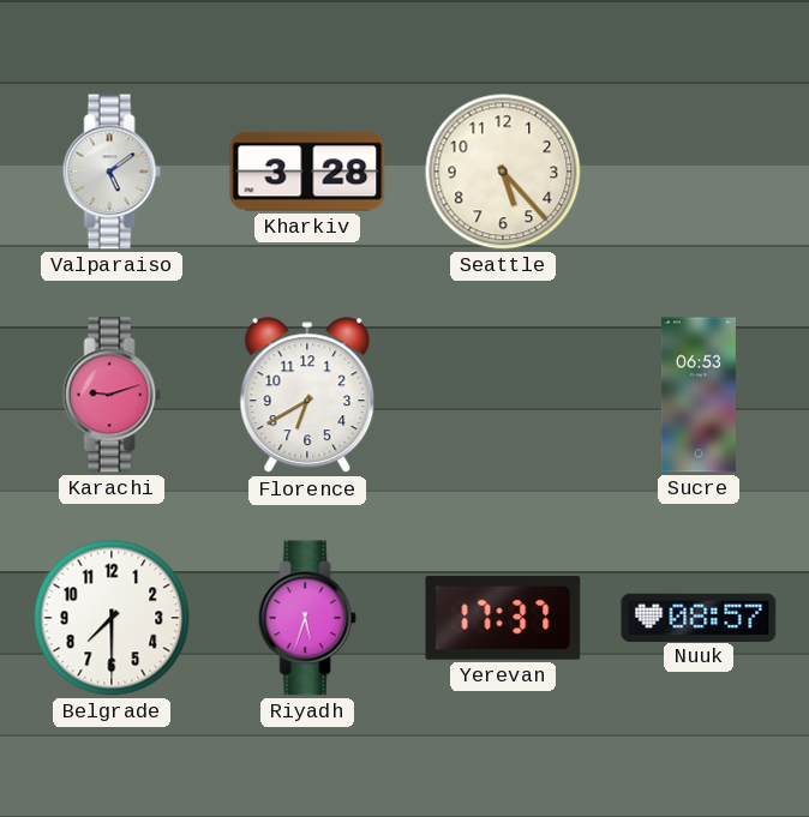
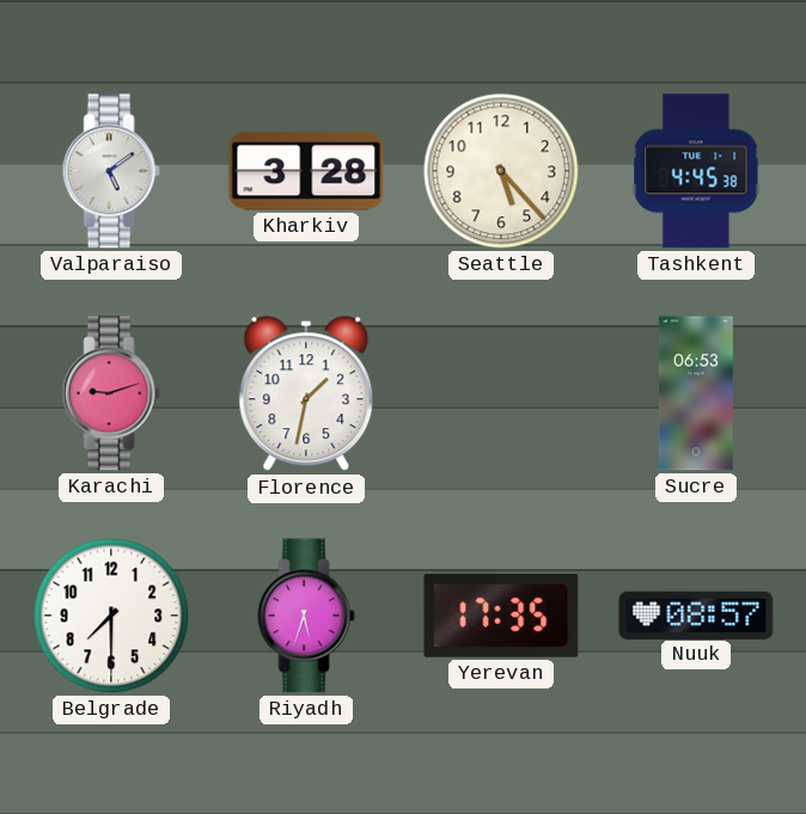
Tashkent: none -> 4:45
Florence: 6:40 -> 1:32
Yerevan: 17:37 -> 17:35
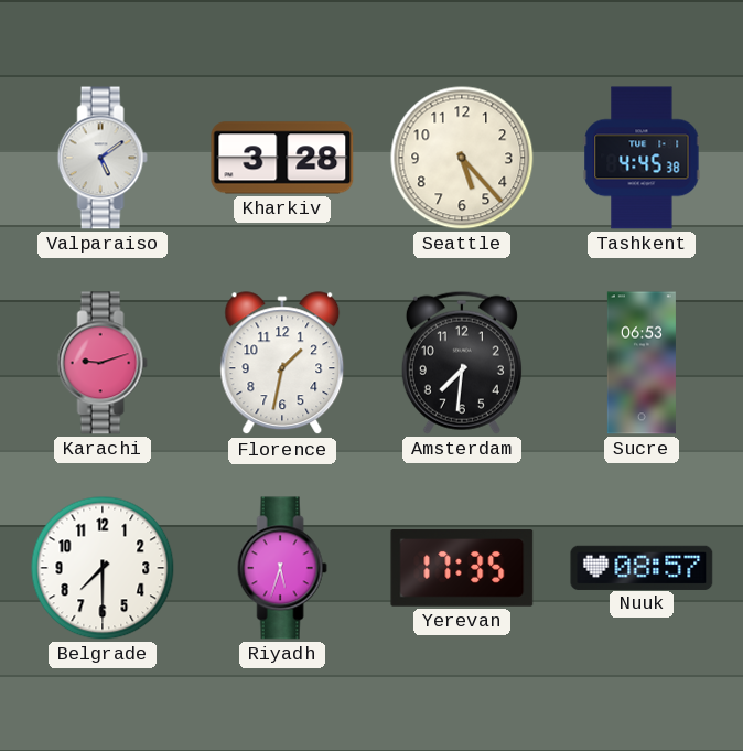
Amsterdam: none -> 7:31
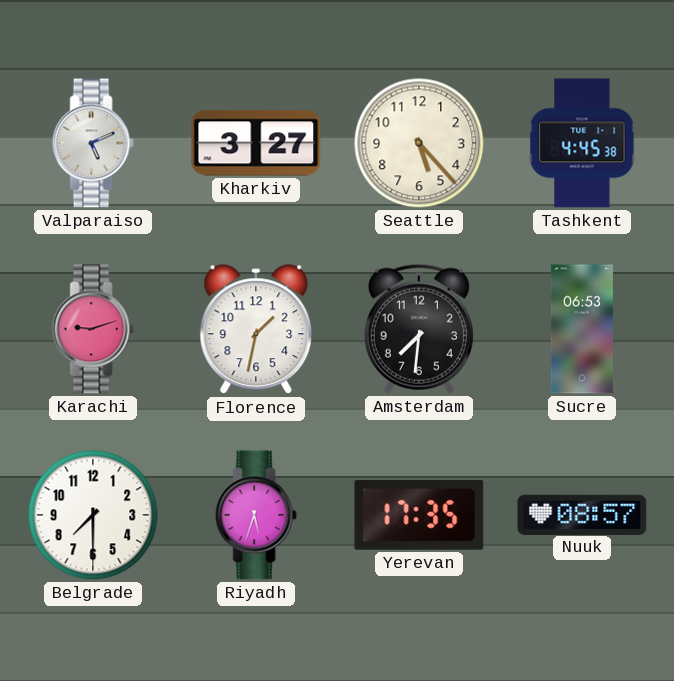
Valparaiso: 5:09 -> 5:11
Kharkiv: 3:28 -> 3:27
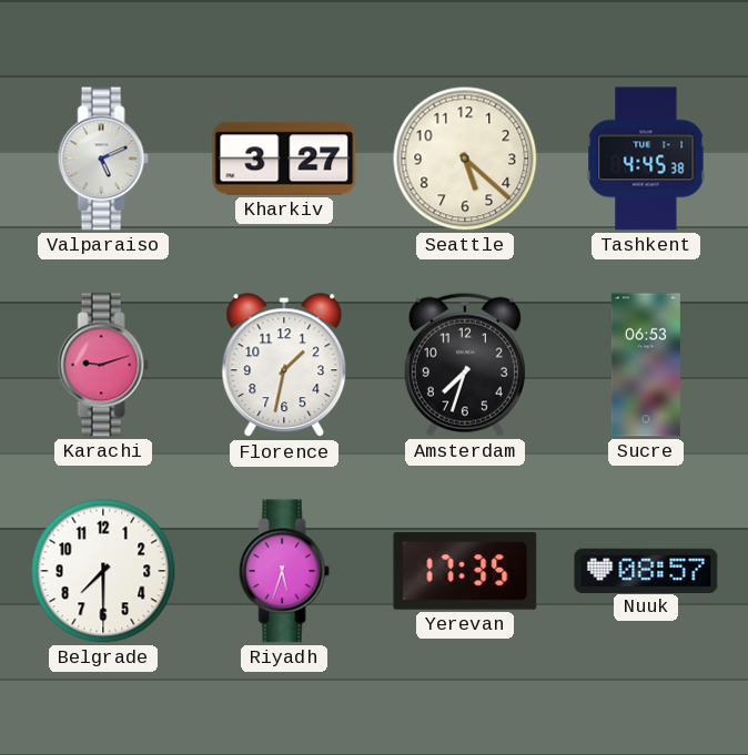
Seattle: 5:23 -> 5:22
Amsterdam: 7:31 -> 7:33
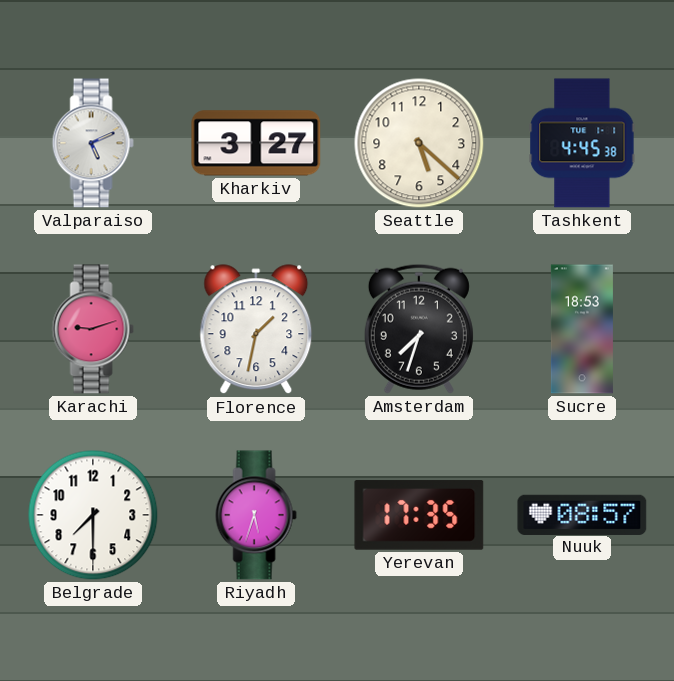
Sucre: 06:53 -> 18:53
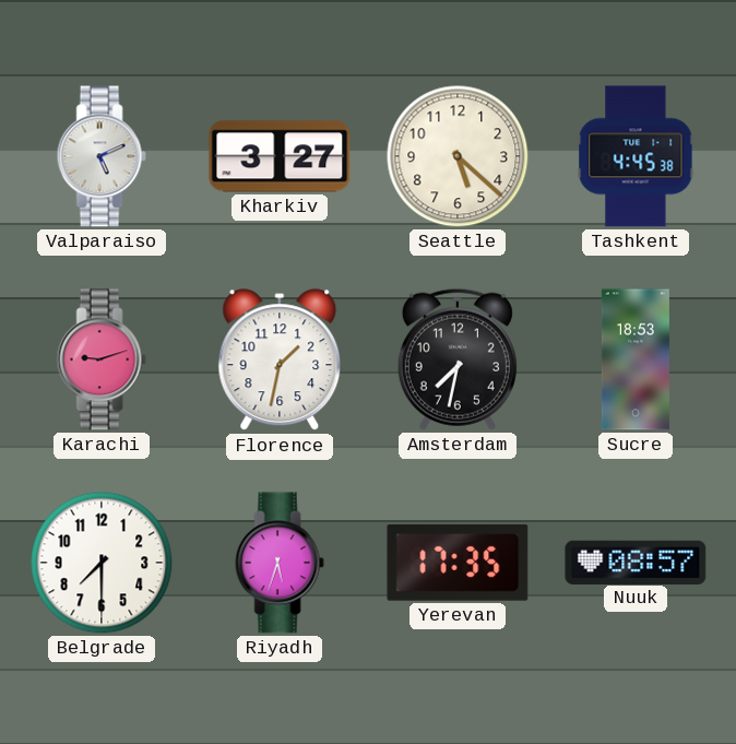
Amsterdam: 7:33 -> 7:32
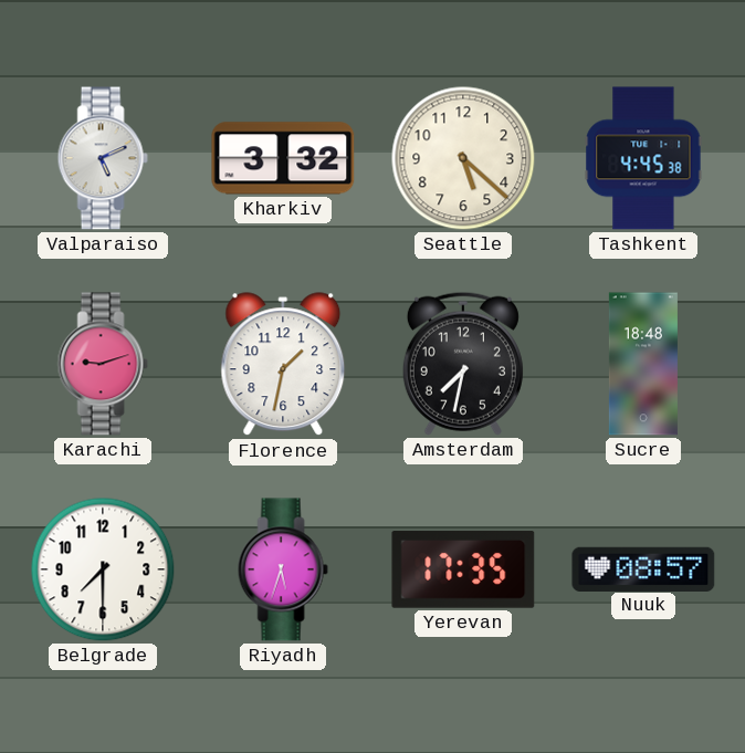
Kharkiv: 3:27 -> 3:32
Sucre: 18:53 -> 18:48
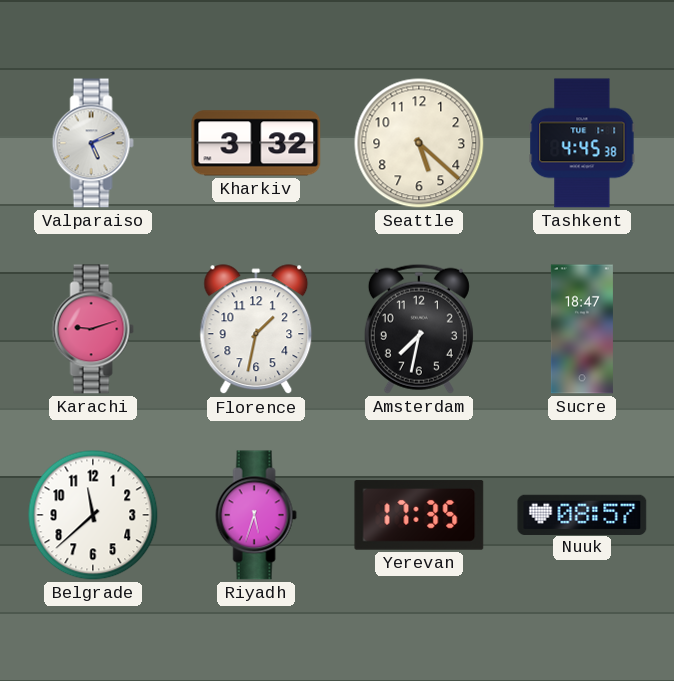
Sucre: 18:48 -> 18:47
Belgrade: 7:30 -> 11:38
